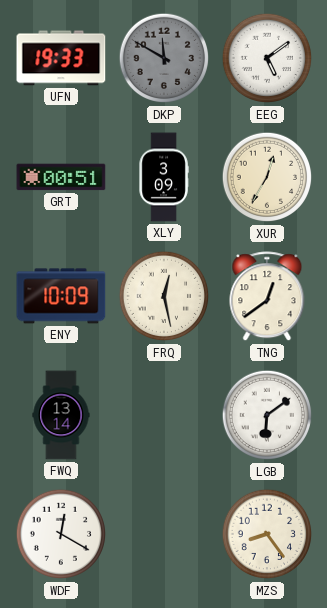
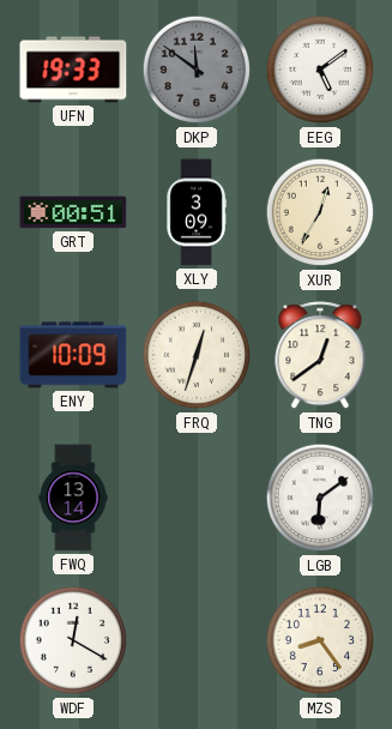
DKP: 11:50 -> 11:51
FRQ: 12:28 -> 12:33
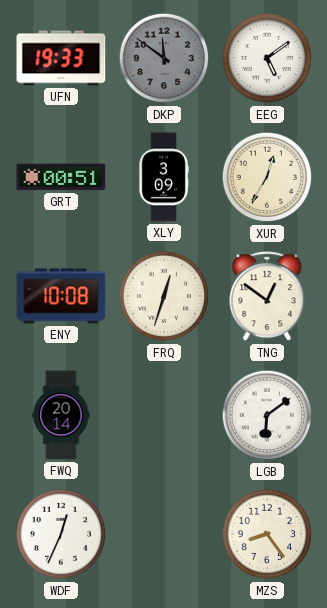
ENY: 10:09 -> 10:08
TNG: 12:39 -> 12:51
FWQ: 13:14 -> 20:14
WDF: 12:20 -> 12:34
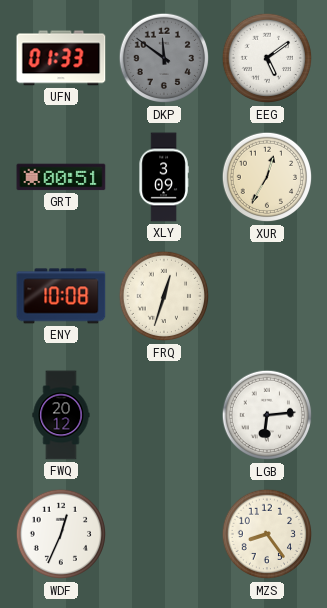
UFN: 19:33 -> 01:33
TNG: 12:51 -> none
FWQ: 20:14 -> 20:12
LGB: 6:09 -> 6:14
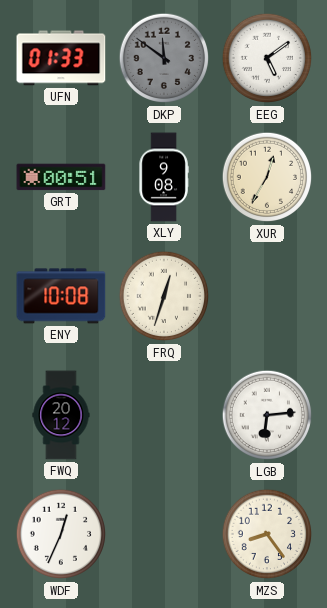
XLY: 3:09 -> 9:08
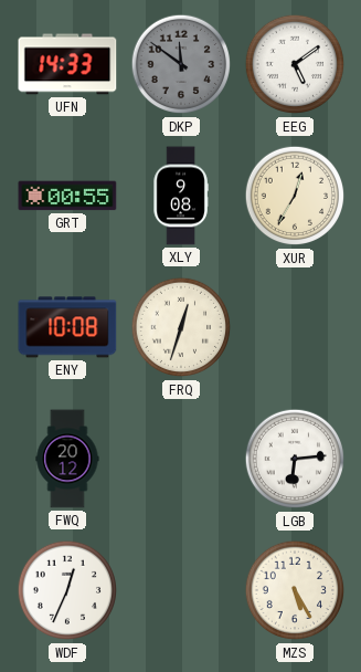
UFN: 01:33 -> 14:33
GRT: 00:51 -> 00:55
MZS: 8:24 -> 5:25
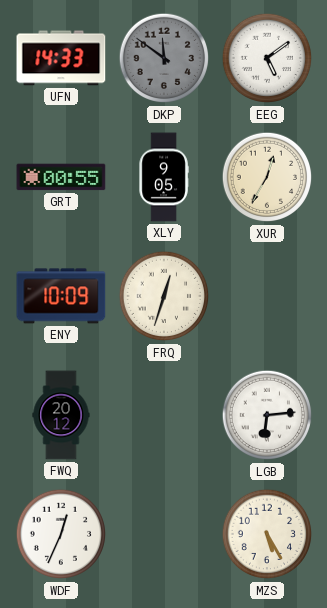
XLY: 9:08 -> 9:05
ENY: 10:08 -> 10:09
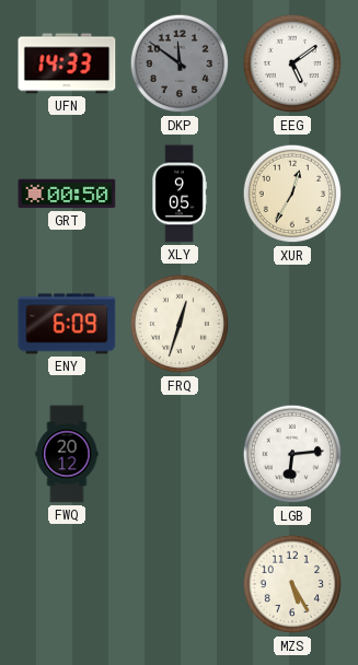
GRT: 00:55 -> 00:50
ENY: 10:09 -> 6:09
WDF: 12:34 -> none
